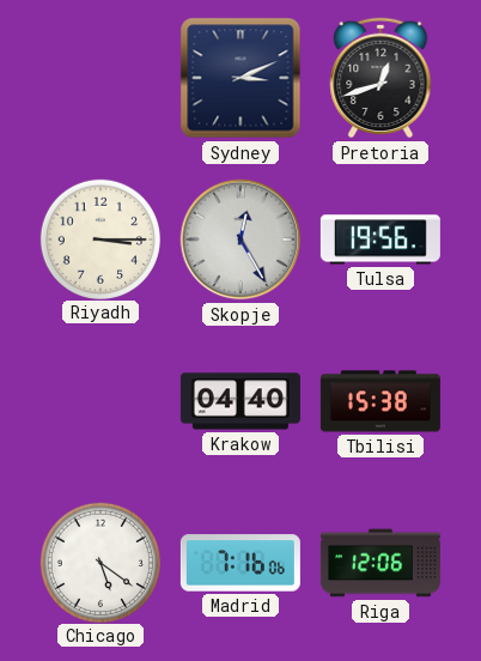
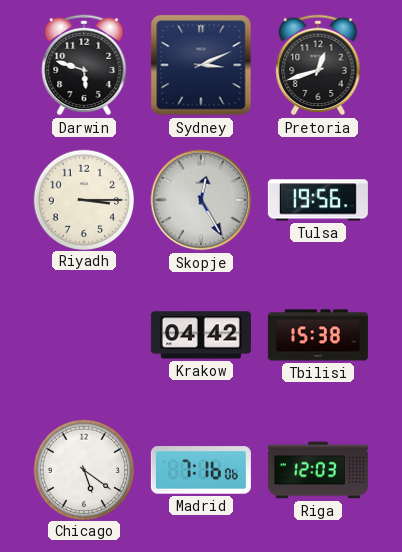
Darwin: none -> 5:48
Krakow: 04:40 -> 04:42
Riga: 12:06 -> 12:03
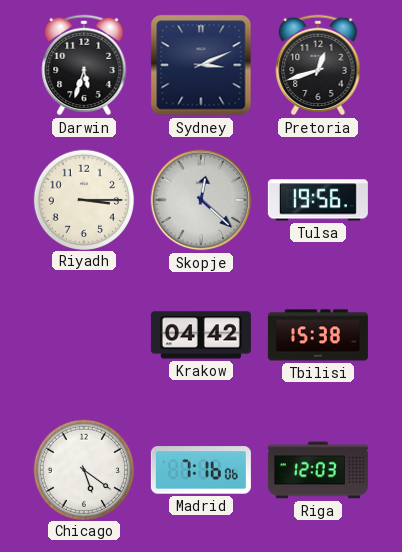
Darwin: 5:48 -> 5:33
Skopje: 12:25 -> 12:22
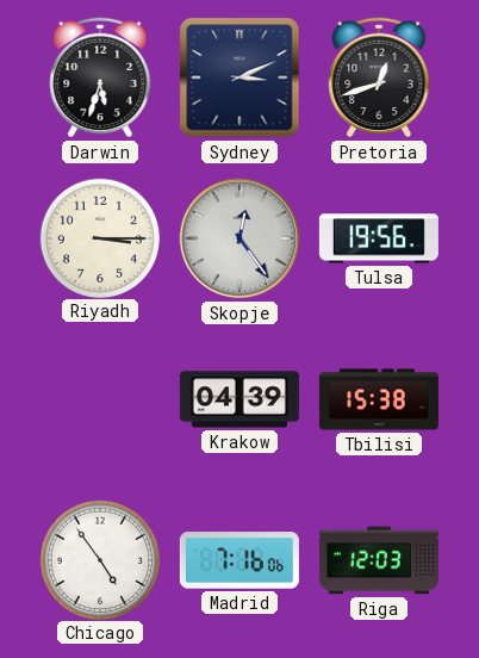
Skopje: 12:22 -> 12:24
Krakow: 04:42 -> 04:39
Chicago: 5:21 -> 4:54
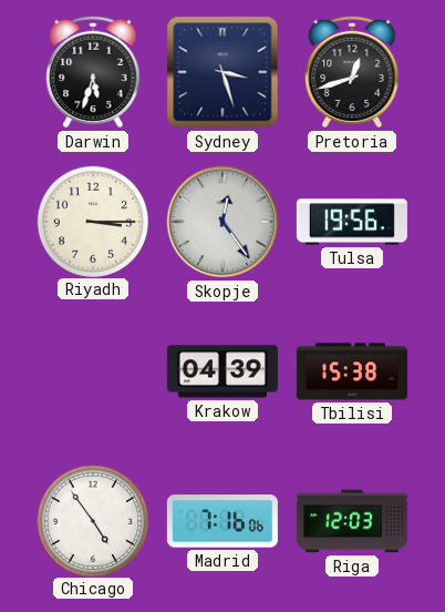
Sydney: 3:11 -> 3:27
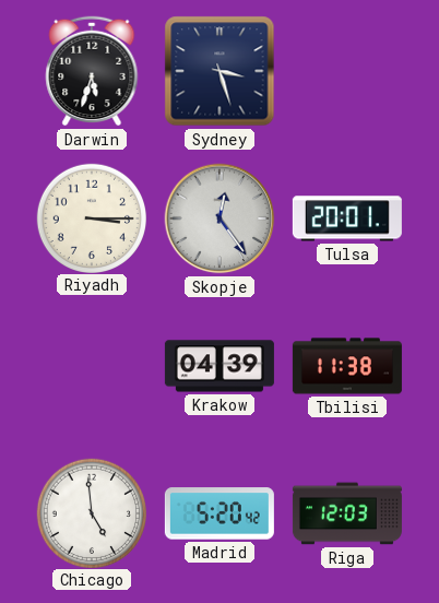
Pretoria: 12:42 -> none
Tulsa: 19:56 -> 20:01
Tbilisi: 15:38 -> 11:38
Chicago: 4:54 -> 4:59
Madrid: 7:16 -> 5:20
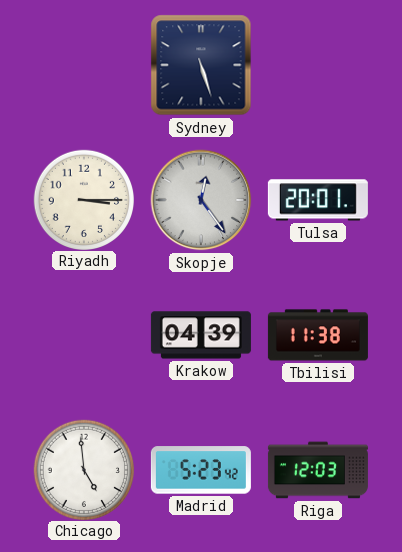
Darwin: 5:33 -> none
Sydney: 3:27 -> 5:27
Madrid: 5:20 -> 5:23
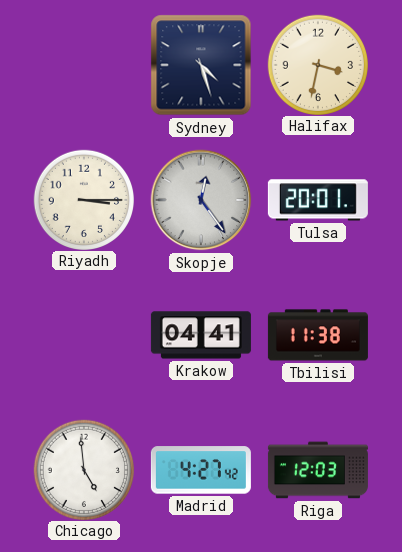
Sydney: 5:27 -> 4:27
Halifax: none -> 3:32
Krakow: 04:39 -> 04:41
Madrid: 5:23 -> 4:27
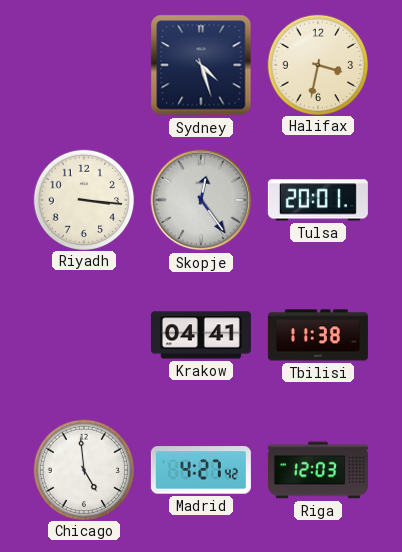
Riyadh: 3:15 -> 3:16
